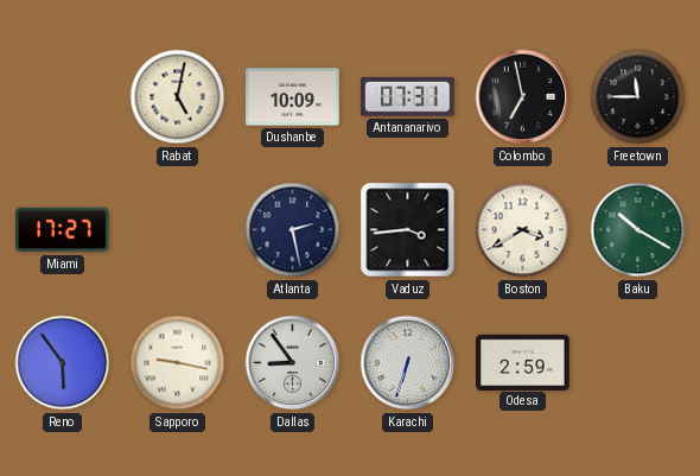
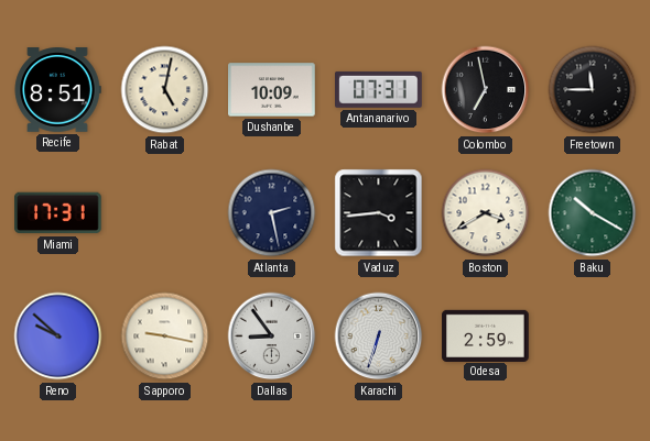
Recife: none -> 8:51
Miami: 17:27 -> 17:31
Reno: 5:54 -> 9:52
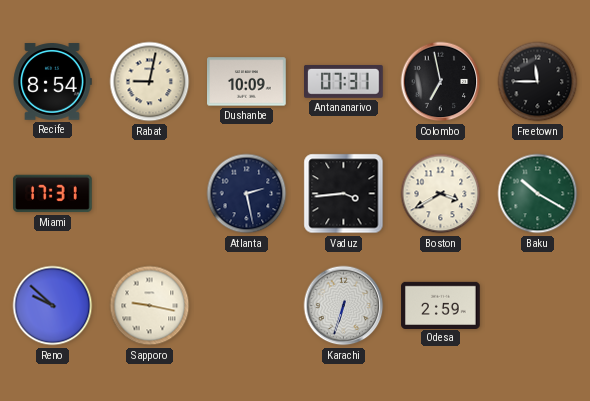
Recife: 8:51 -> 8:54
Rabat: 5:02 -> 9:02
Dallas: 8:54 -> none
